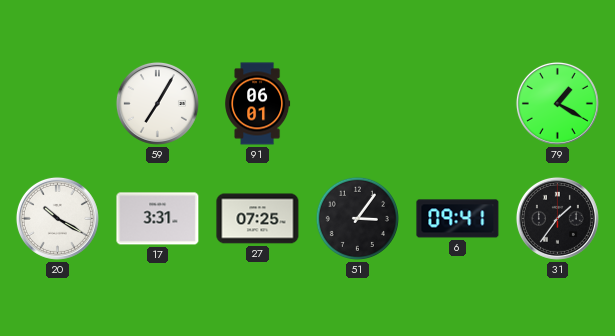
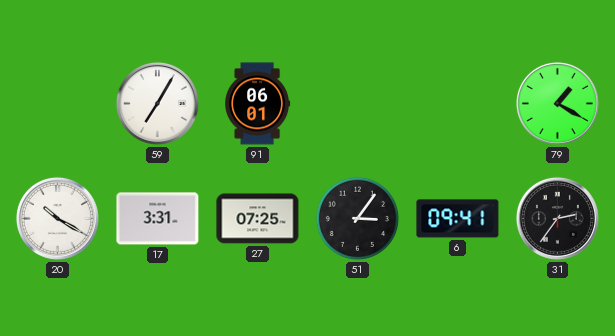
31: 1:36 -> 2:36
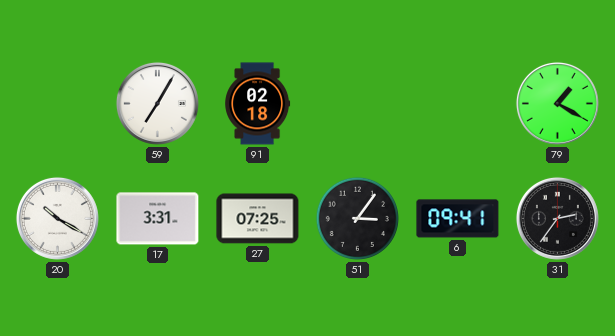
91: 06:01 -> 02:18
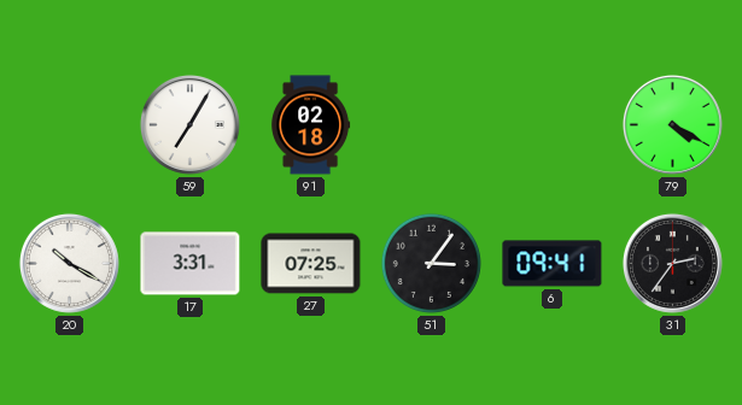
79: 1:20 -> 4:20
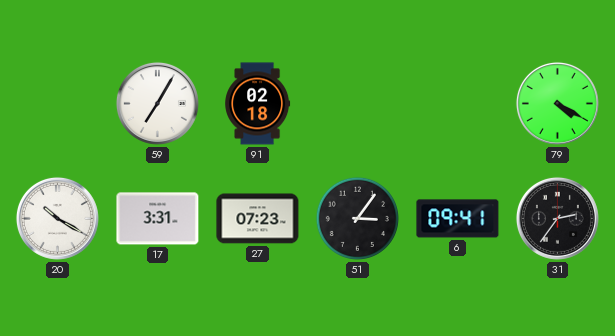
27: 07:25 -> 07:23
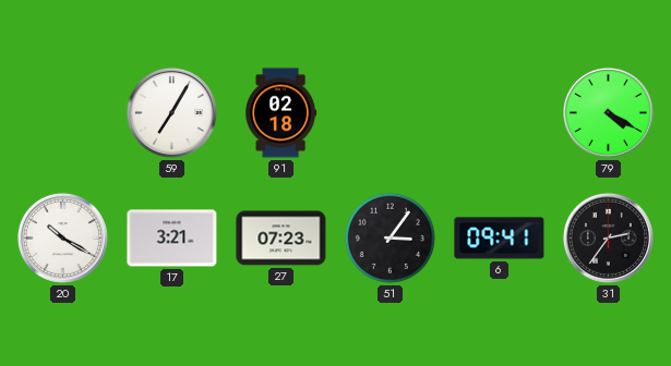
17: 3:31 -> 3:21
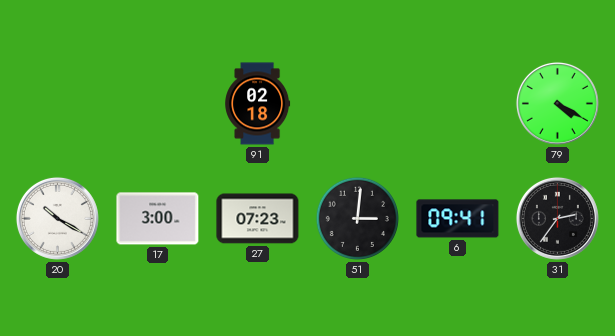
59: 7:05 -> none
17: 3:21 -> 3:00
51: 3:06 -> 3:01
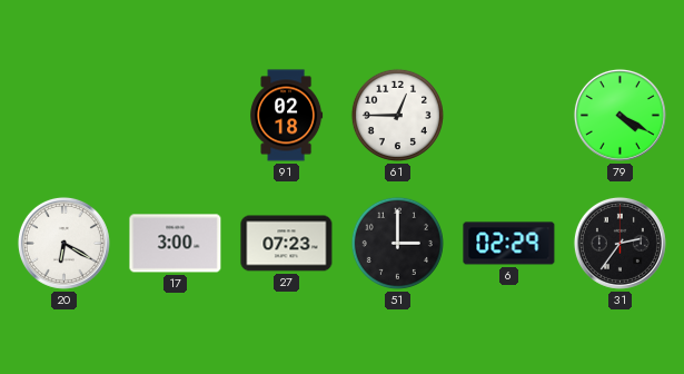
61: none -> 12:45
20: 10:20 -> 6:20
51: 3:01 -> 3:00
6: 09:41 -> 02:29
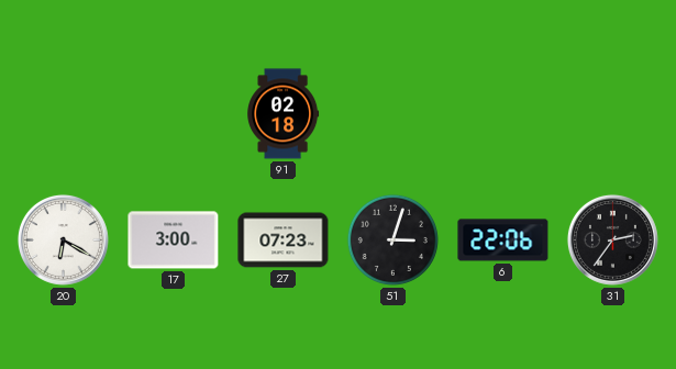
61: 12:45 -> none
79: 4:20 -> none
51: 3:00 -> 3:03
6: 02:29 -> 22:06
